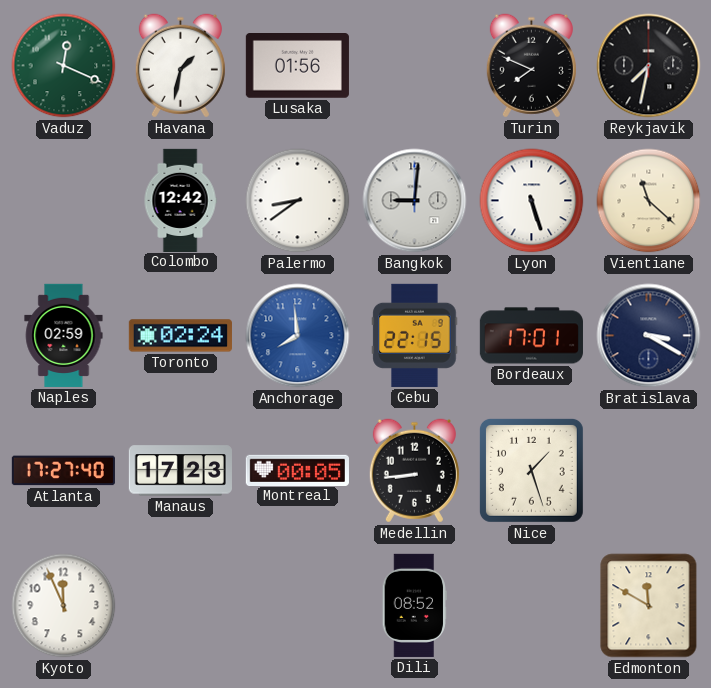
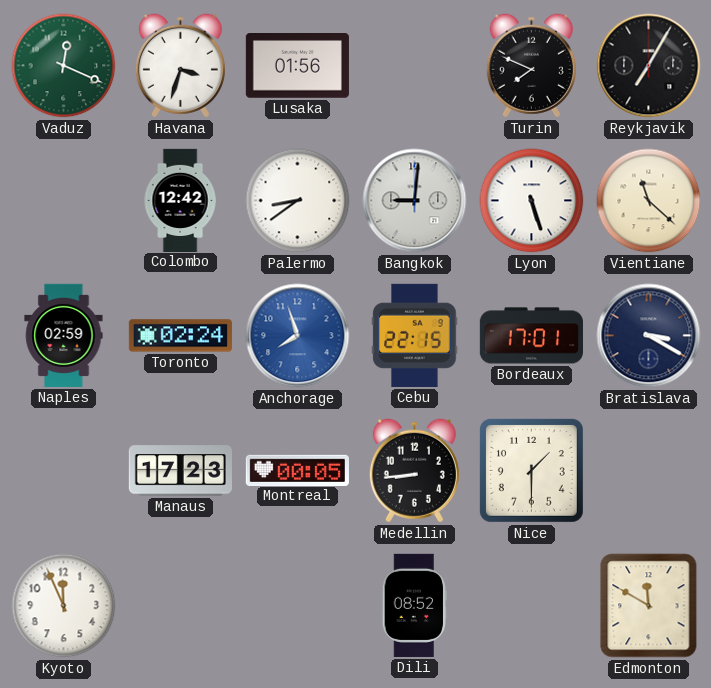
Havana: 1:32 -> 3:33
Reykjavik: 7:32 -> 7:05
Anchorage: 7:59 -> 7:57
Atlanta: 17:27 -> none
Nice: 1:27 -> 1:30
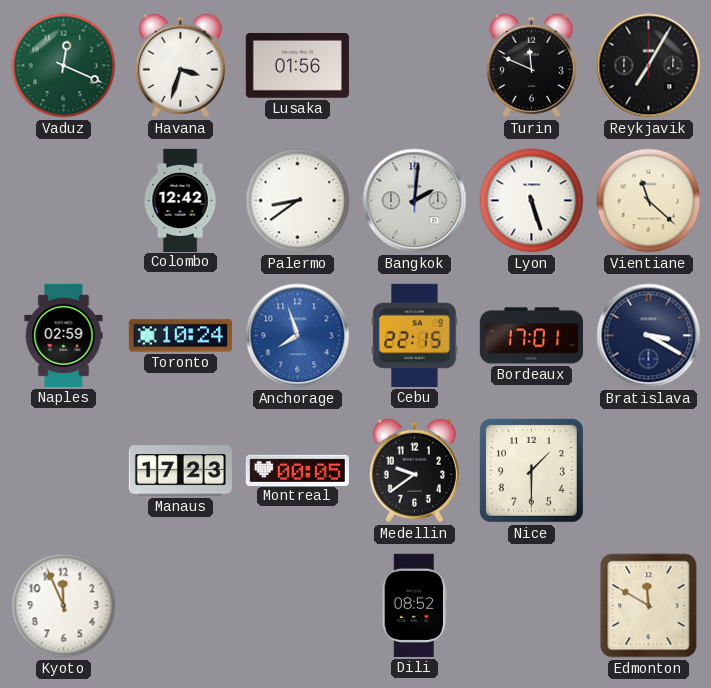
Turin: 7:49 -> 11:49
Bangkok: 9:01 -> 2:01
Toronto: 02:24 -> 10:24
Medellin: 8:44 -> 9:39
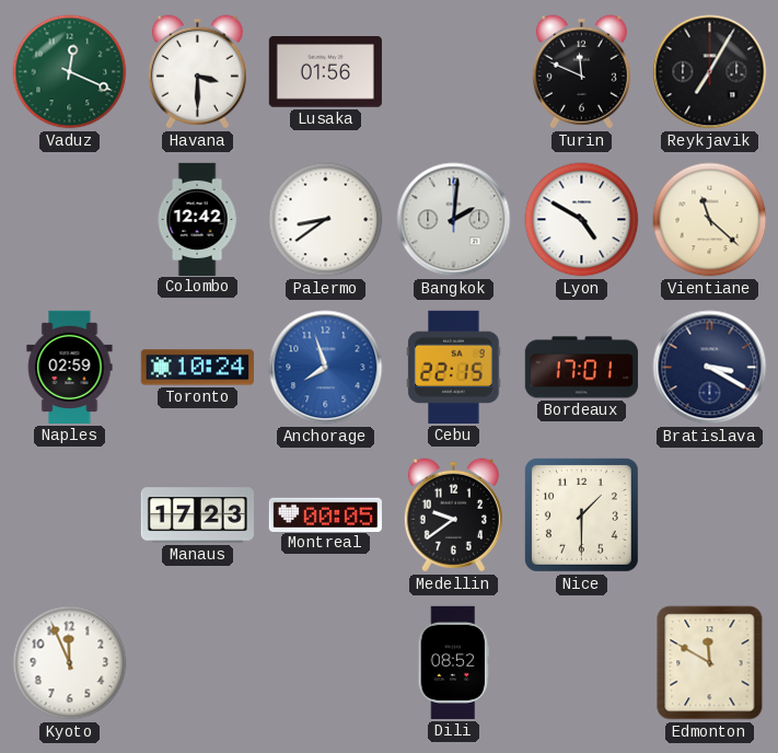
Havana: 3:33 -> 3:30
Lyon: 5:27 -> 4:50
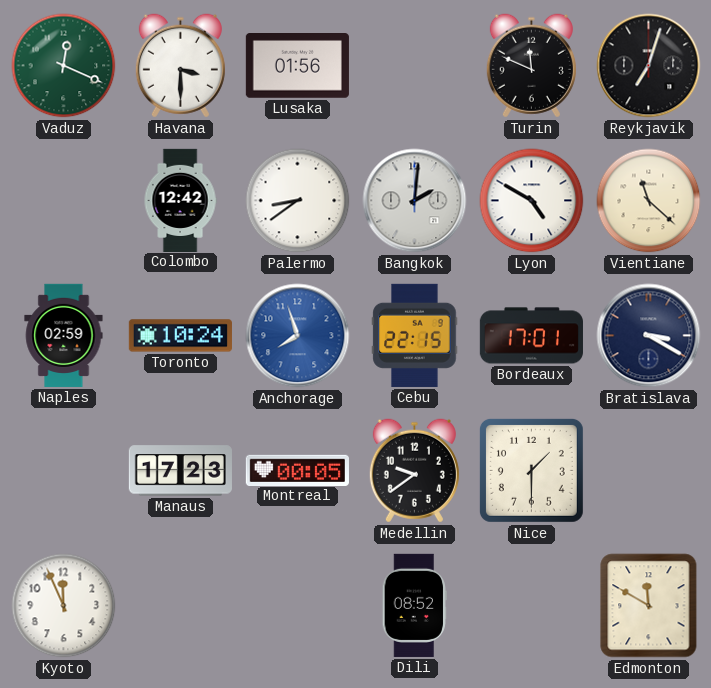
Reykjavik: 7:05 -> 7:03
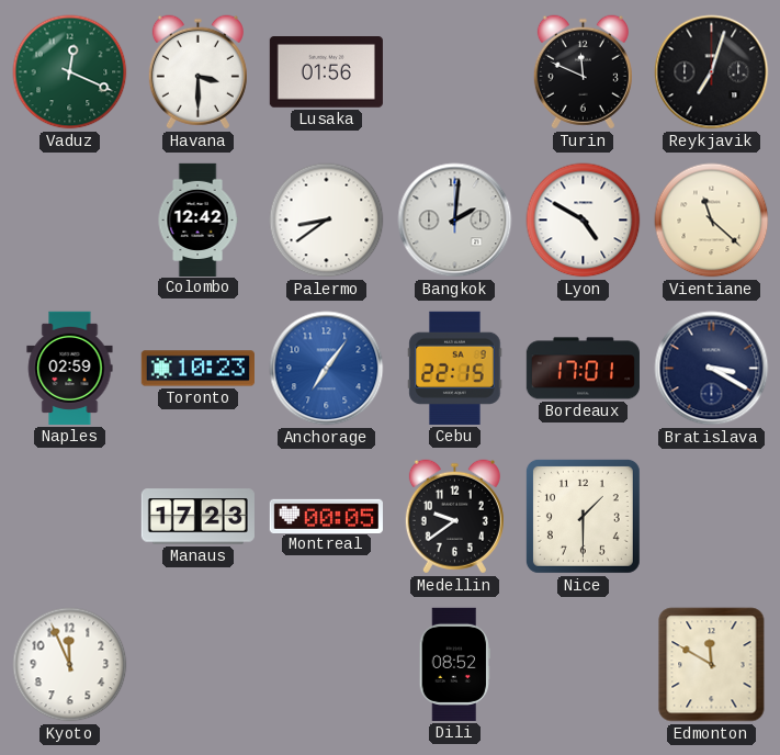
Toronto: 10:24 -> 10:23
Anchorage: 7:57 -> 7:06
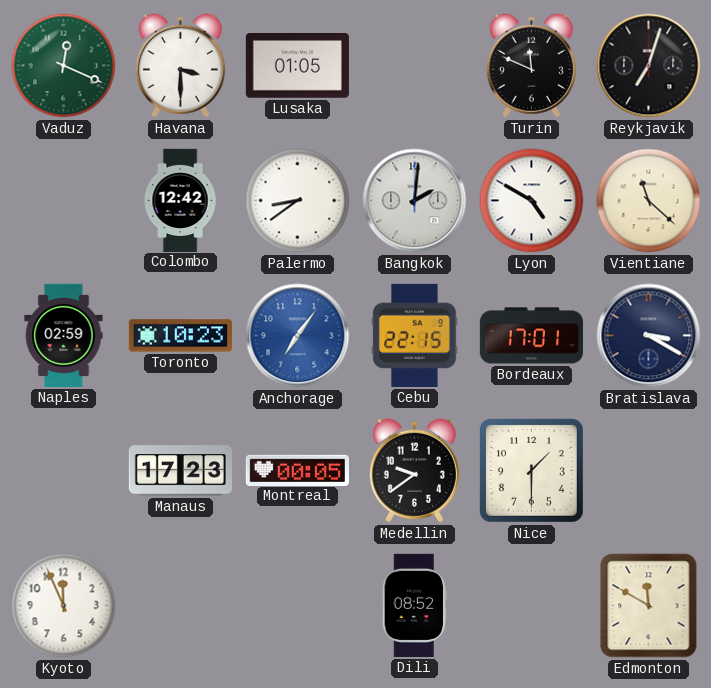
Lusaka: 01:56 -> 01:05
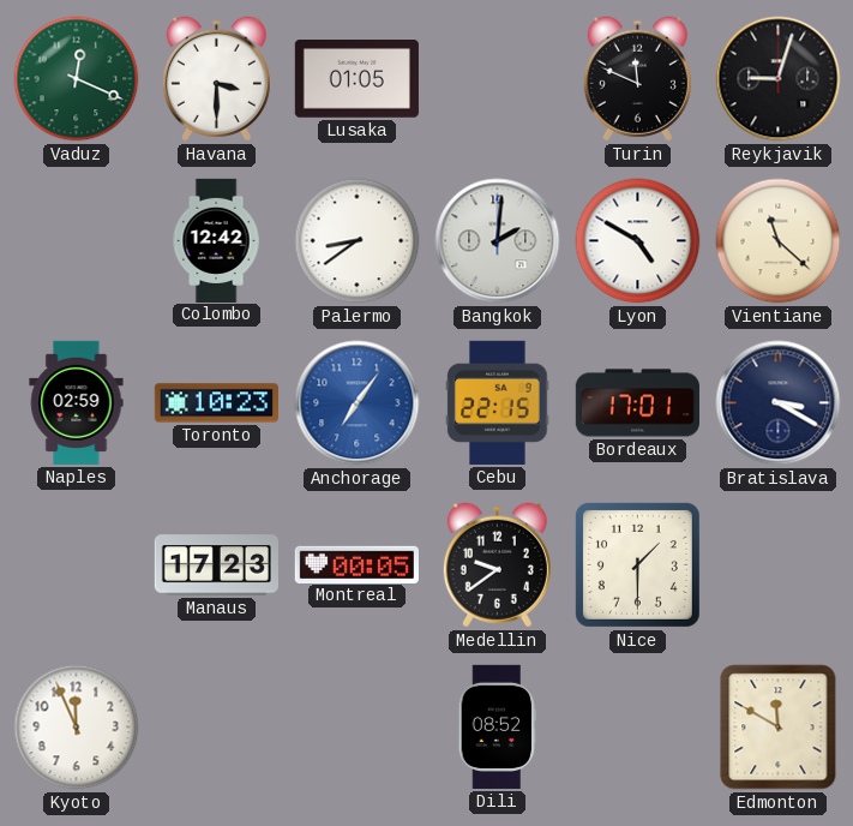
Reykjavik: 7:03 -> 9:03
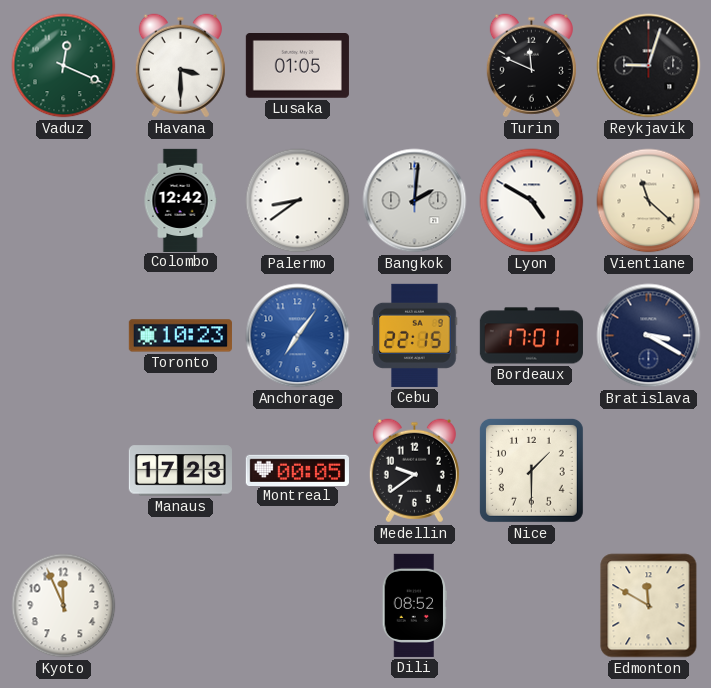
Naples: 02:59 -> none
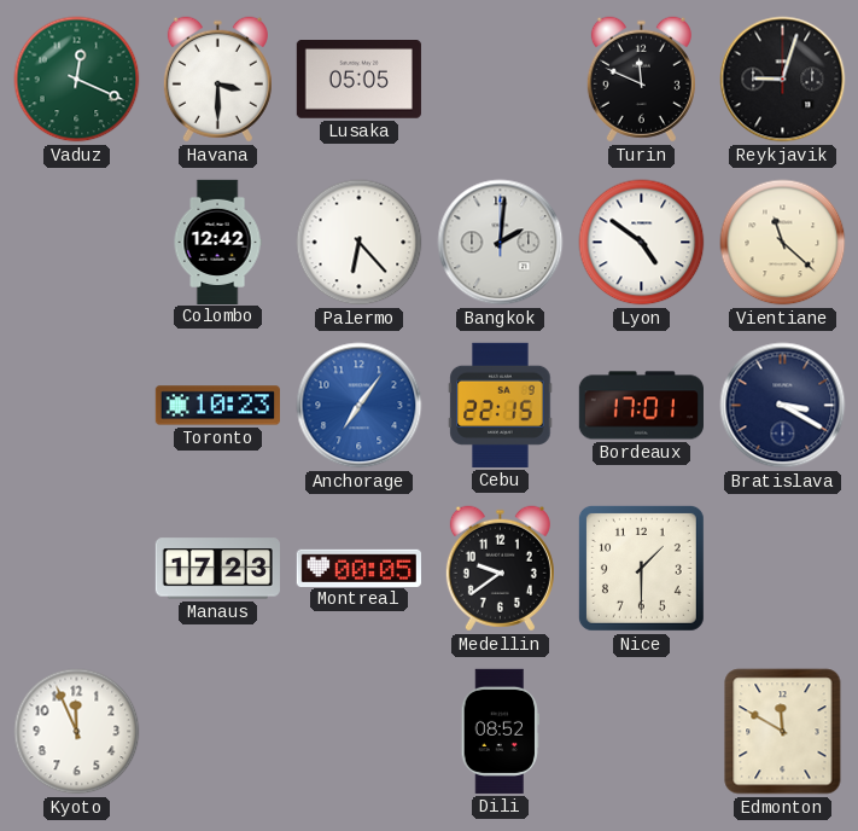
Lusaka: 01:05 -> 05:05
Palermo: 8:39 -> 6:23
Lyon: 4:50 -> 4:51
